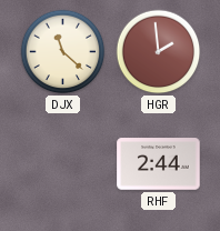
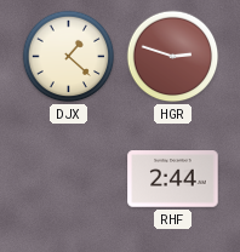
DJX: 11:22 -> 1:22
HGR: 1:59 -> 2:48
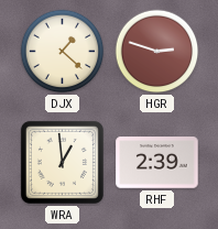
WRA: none -> 12:59
RHF: 2:44 -> 2:39
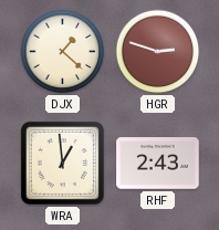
RHF: 2:39 -> 2:43
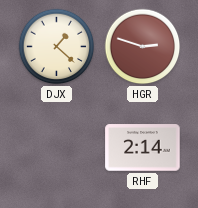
WRA: 12:59 -> none
RHF: 2:43 -> 2:14
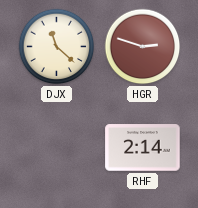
DJX: 1:22 -> 11:22
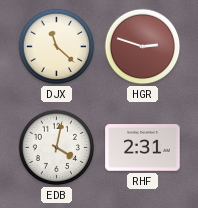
EDB: none -> 4:02
RHF: 2:14 -> 2:31
